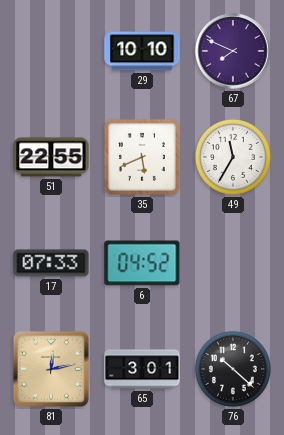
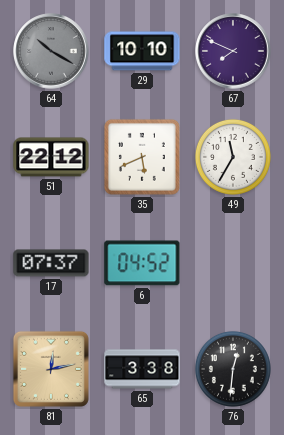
64: none -> 10:20
51: 22:55 -> 22:12
17: 07:33 -> 07:37
65: 3:01 -> 3:38
76: 10:22 -> 12:31
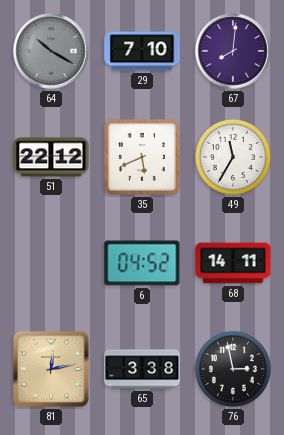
29: 10:10 -> 7:10
67: 7:49 -> 8:01
17: 07:37 -> none
68: none -> 14:11
76: 12:31 -> 2:58
